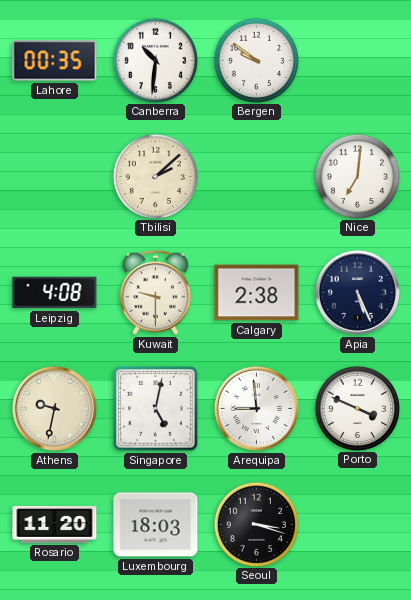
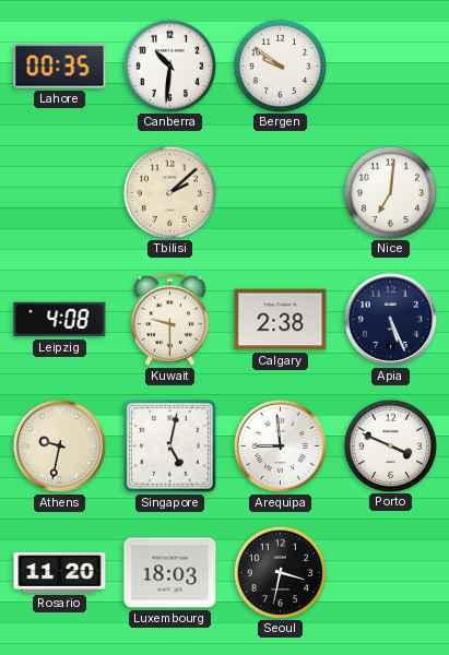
Seoul: 3:18 -> 3:32
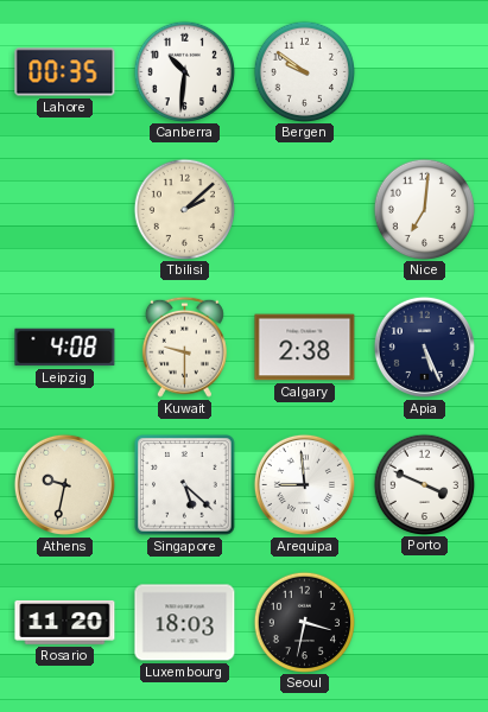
Singapore: 5:02 -> 5:22
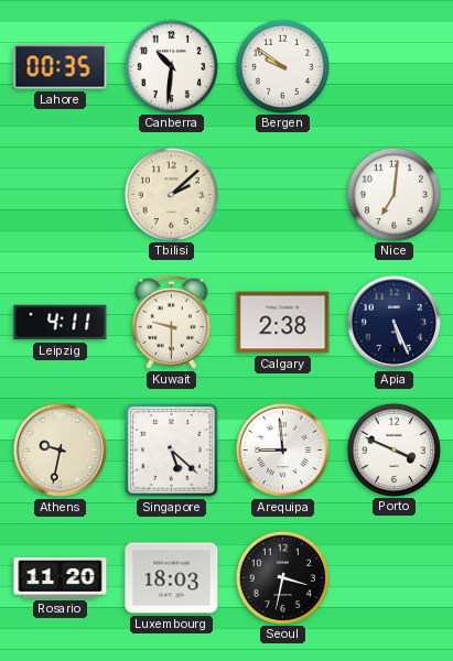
Leipzig: 4:08 -> 4:11
